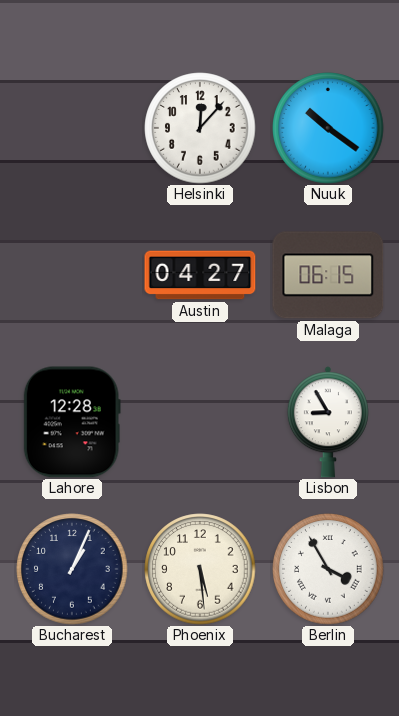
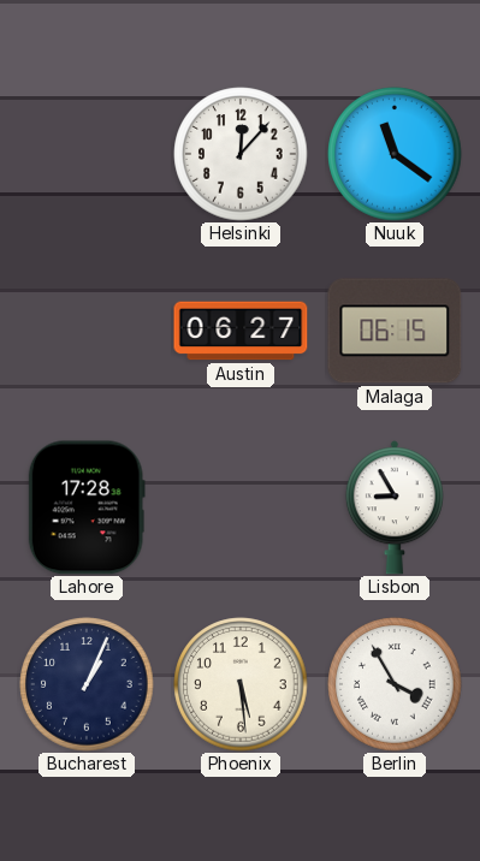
Nuuk: 10:21 -> 11:21
Austin: 04:27 -> 06:27
Lahore: 12:28 -> 17:28
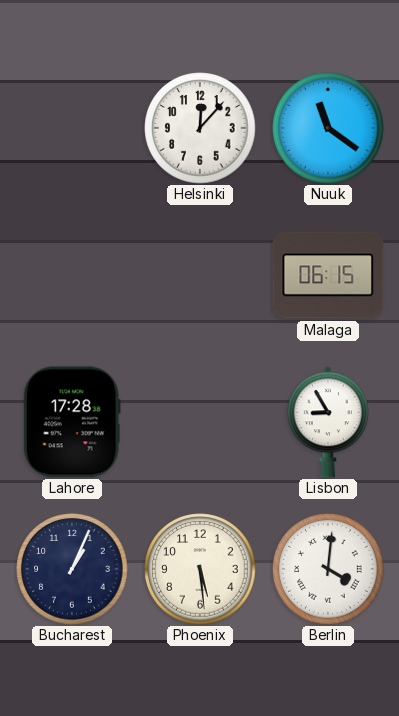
Austin: 06:27 -> none
Berlin: 3:55 -> 4:01
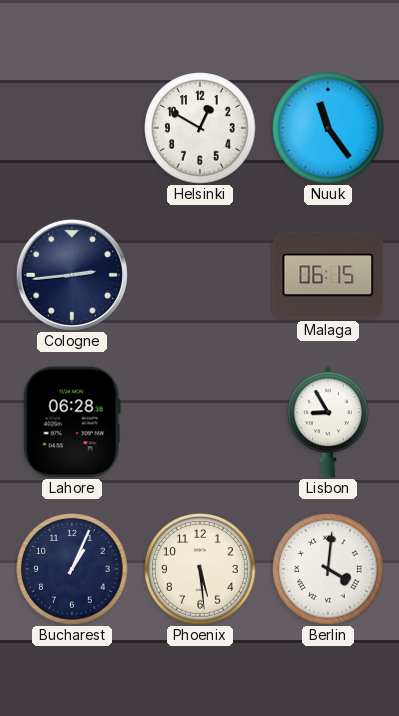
Helsinki: 12:07 -> 12:50
Nuuk: 11:21 -> 11:24
Cologne: none -> 2:44
Lahore: 17:28 -> 06:28
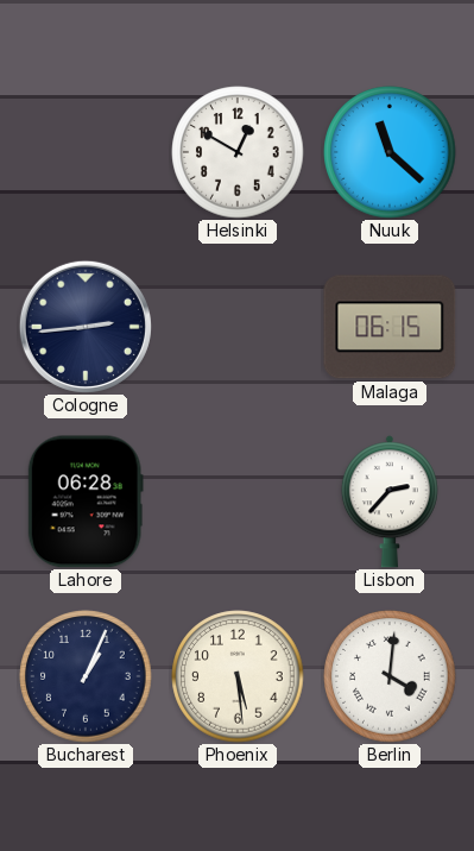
Nuuk: 11:24 -> 11:22
Lisbon: 8:55 -> 2:37
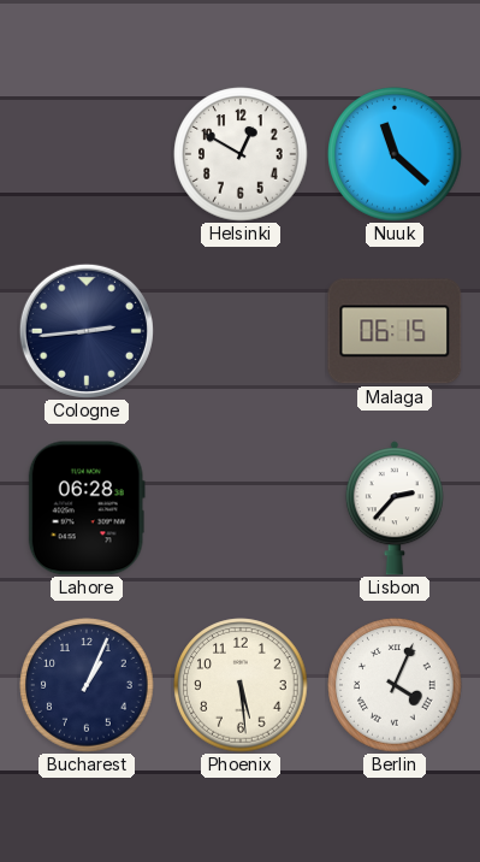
Berlin: 4:01 -> 4:04
